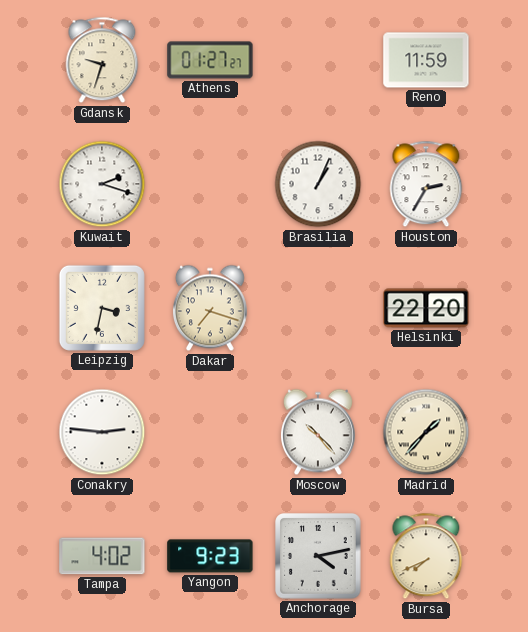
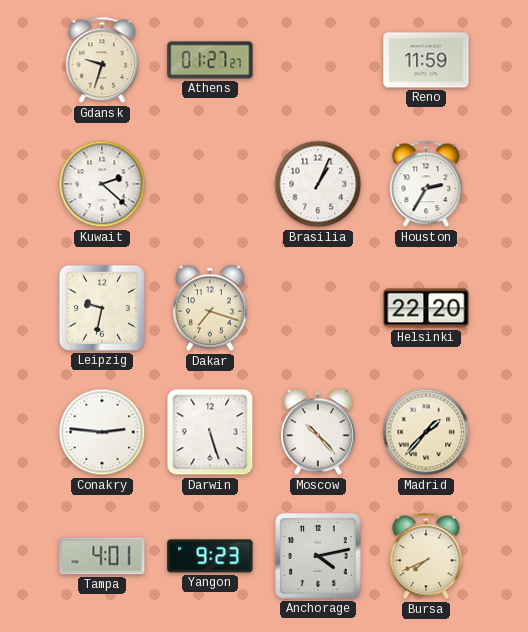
Kuwait: 2:18 -> 2:22
Leipzig: 3:32 -> 9:32
Darwin: none -> 5:27
Tampa: 4:02 -> 4:01
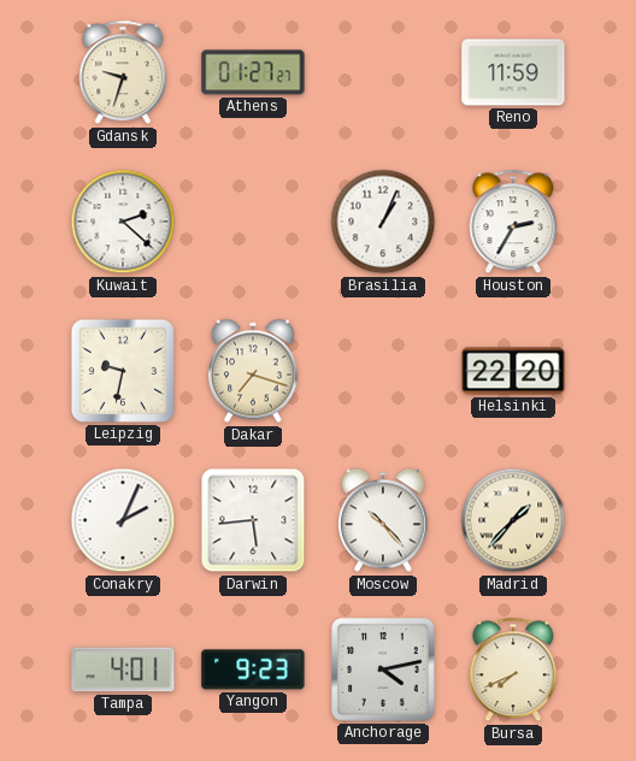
Conakry: 2:46 -> 2:04
Darwin: 5:27 -> 5:44
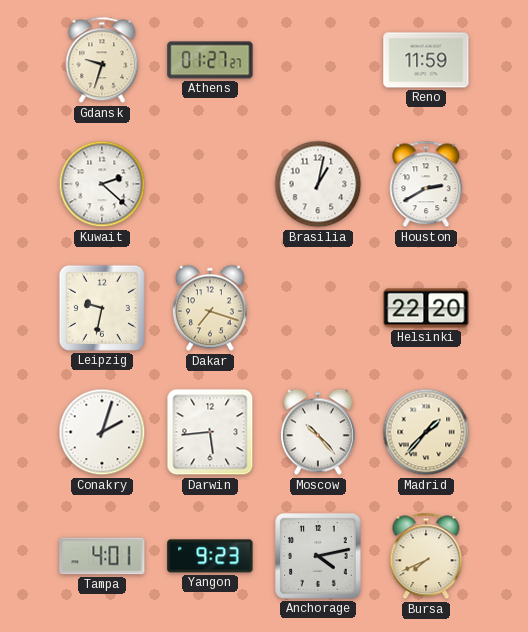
Brasilia: 1:04 -> 1:02
Houston: 2:35 -> 2:40
Conakry: 2:04 -> 2:03
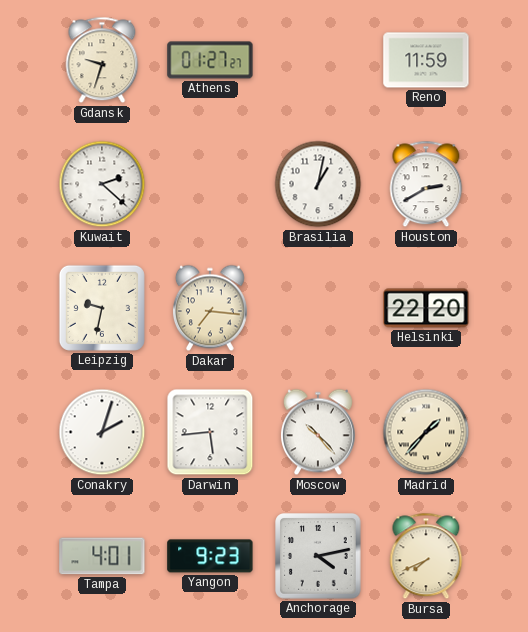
Dakar: 7:18 -> 7:16
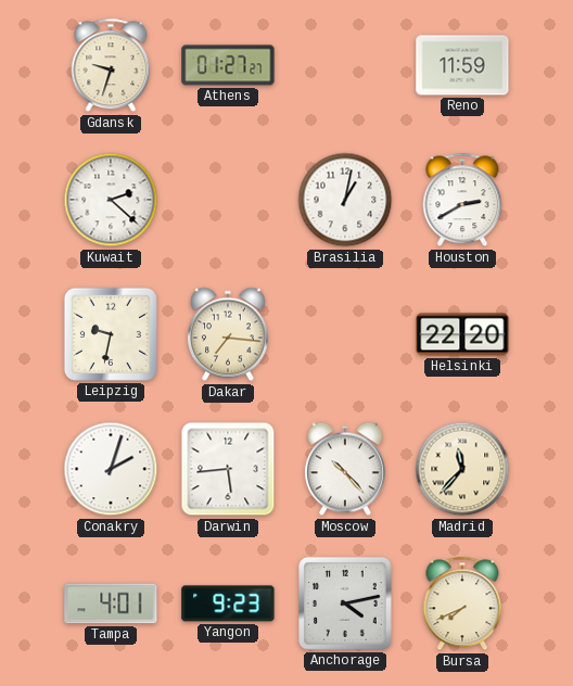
Madrid: 1:37 -> 11:37
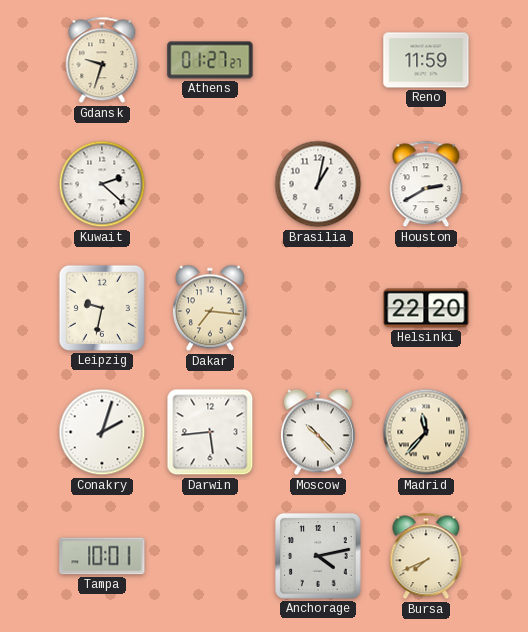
Tampa: 4:01 -> 10:01
Yangon: 9:23 -> none
